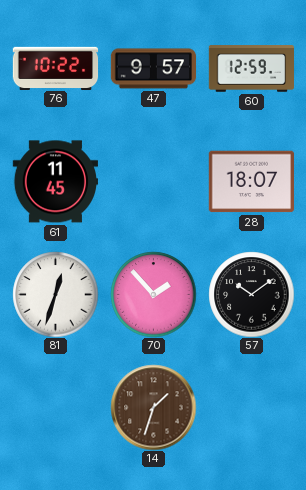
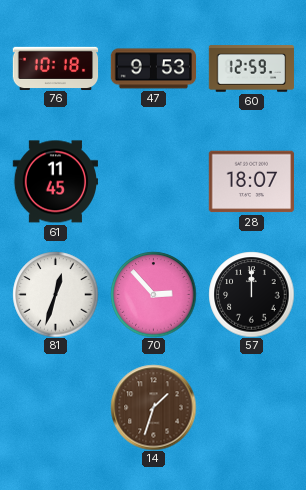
76: 10:22 -> 10:18
47: 9:57 -> 9:53
70: 1:53 -> 2:53
57: 10:09 -> 12:00
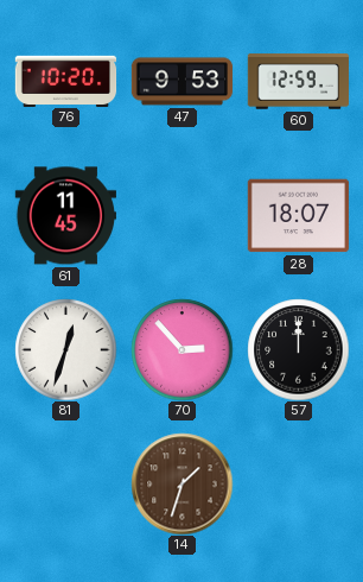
76: 10:18 -> 10:20
